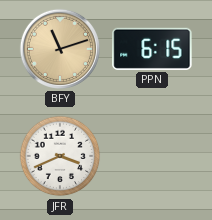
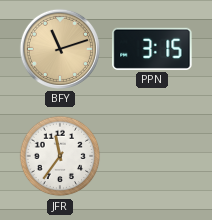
PPN: 6:15 -> 3:15
JFR: 3:41 -> 11:36
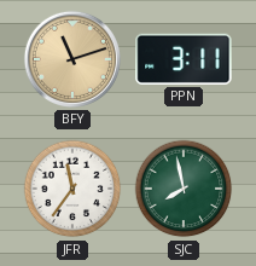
PPN: 3:15 -> 3:11
SJC: none -> 7:58
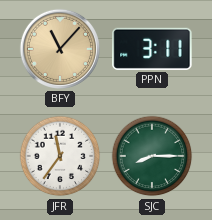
BFY: 11:12 -> 11:07
SJC: 7:58 -> 8:15
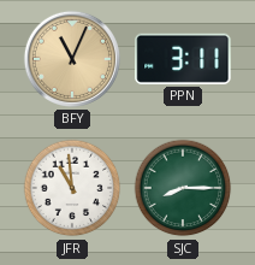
BFY: 11:07 -> 11:04
JFR: 11:36 -> 10:59
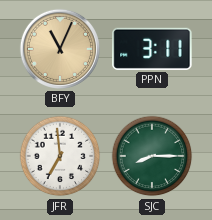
JFR: 10:59 -> 6:59
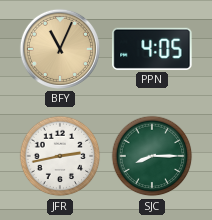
PPN: 3:11 -> 4:05
JFR: 6:59 -> 2:43
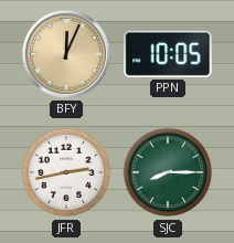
BFY: 11:04 -> 12:04
PPN: 4:05 -> 10:05
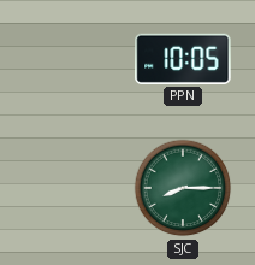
BFY: 12:04 -> none
JFR: 2:43 -> none
